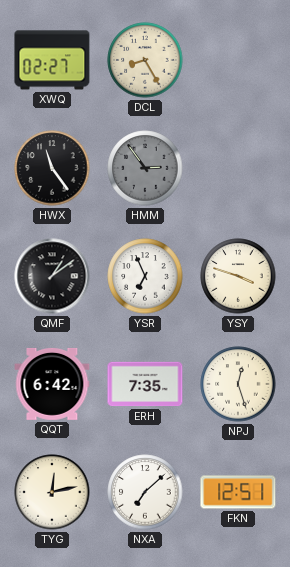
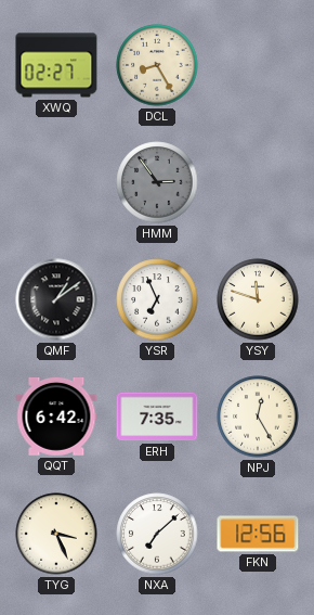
HWX: 11:24 -> none
YSY: 3:48 -> 11:48
NPJ: 12:27 -> 12:25
TYG: 12:13 -> 3:26
FKN: 12:51 -> 12:56
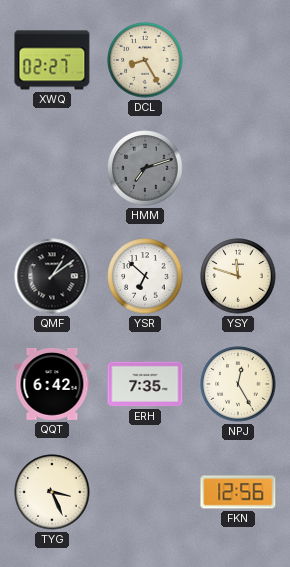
HMM: 2:54 -> 7:12
YSR: 6:56 -> 6:52
NXA: 7:08 -> none
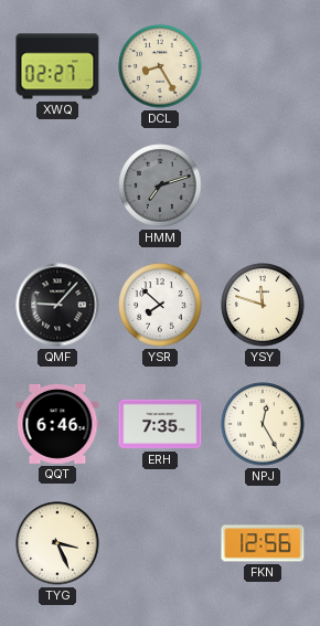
QMF: 1:09 -> 9:07
YSR: 6:52 -> 7:52
QQT: 6:42 -> 6:46
